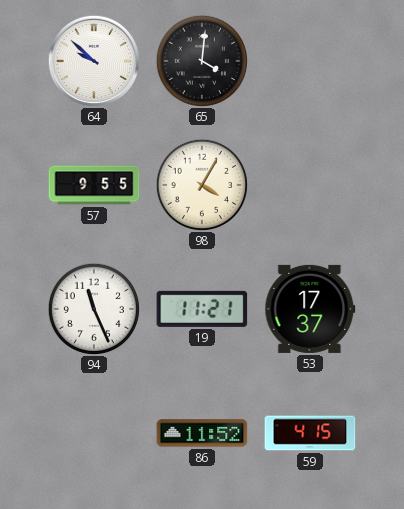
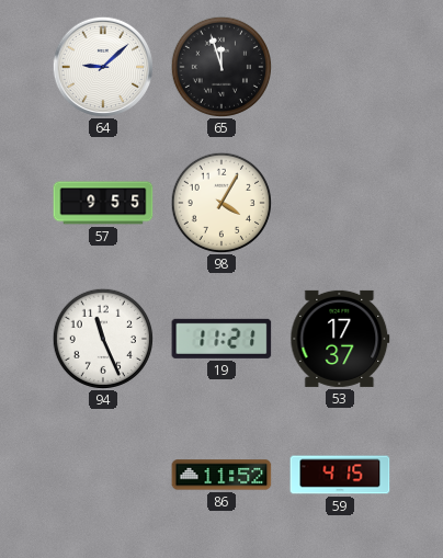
64: 9:52 -> 9:08
65: 4:01 -> 11:57
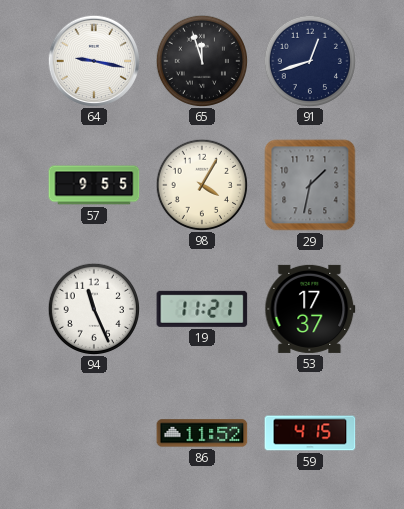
64: 9:08 -> 9:17
91: none -> 12:42
29: none -> 1:32
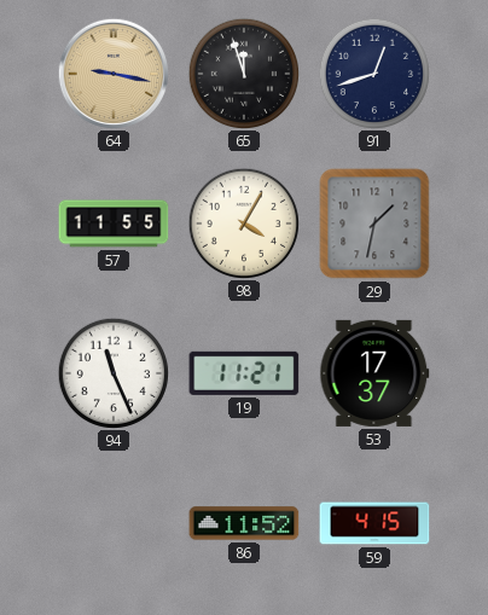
64 dial: white -> champagne
57: 9:55 -> 11:55
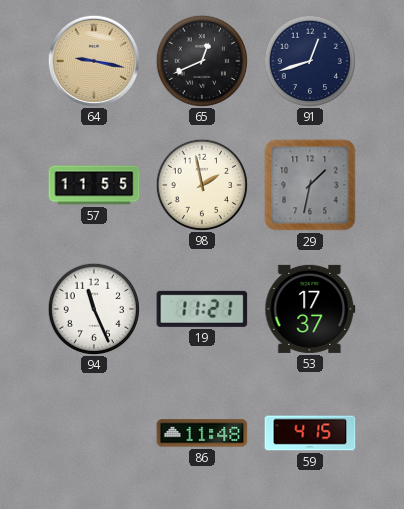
65: 11:57 -> 12:41
98: 4:05 -> 1:58
86: 11:52 -> 11:48
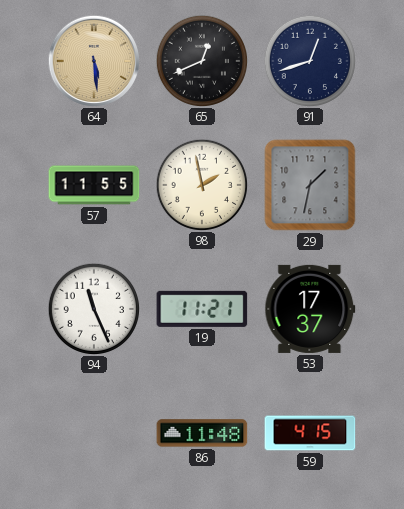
64: 9:17 -> 5:29
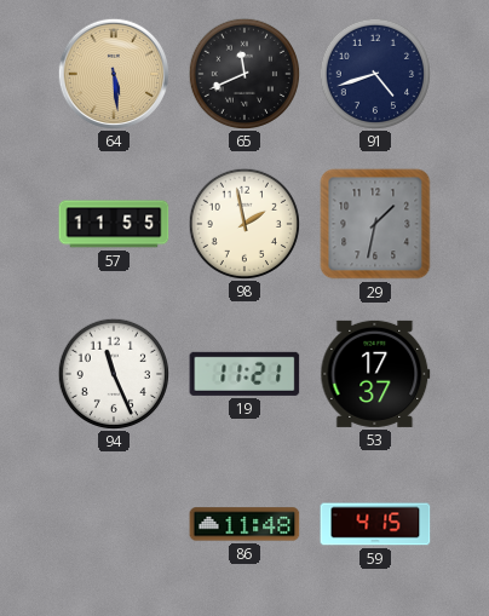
65: 12:41 -> 11:41
91: 12:42 -> 4:42
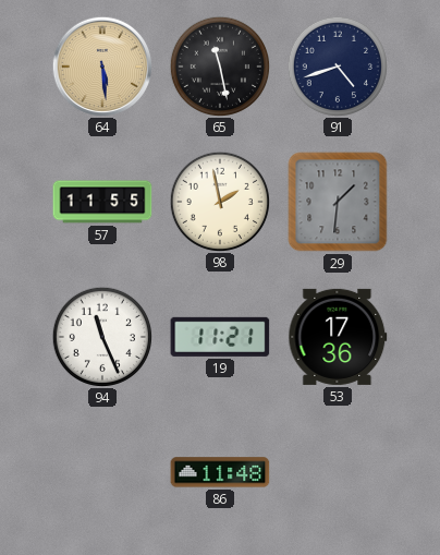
65: 11:41 -> 11:28
29: 1:32 -> 1:31
53: 17:37 -> 17:36
59: 4:15 -> none
